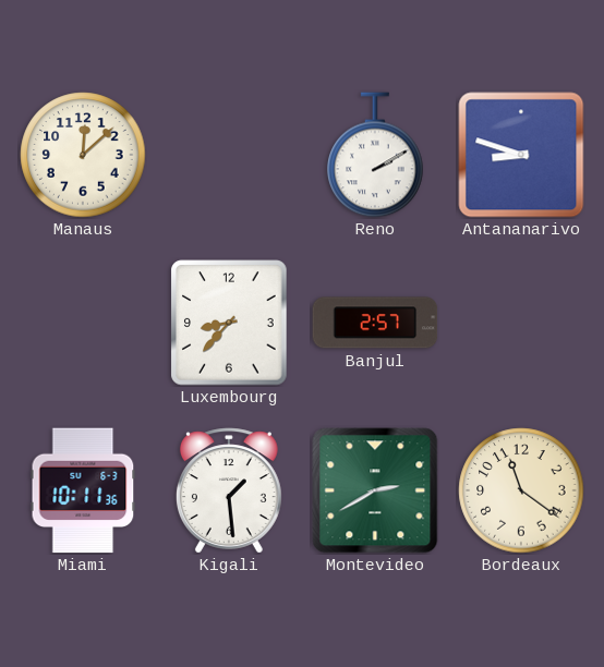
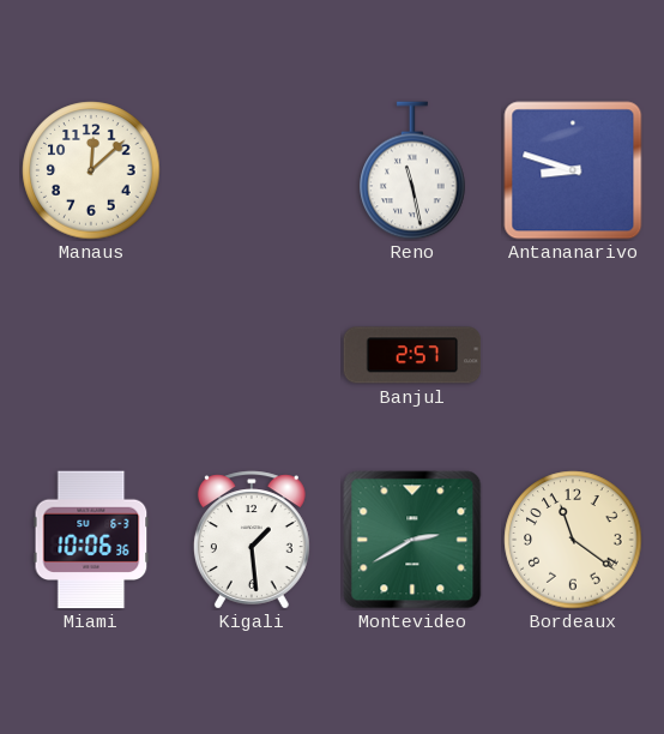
Reno: 2:10 -> 11:28
Luxembourg: 8:37 -> none
Miami: 10:11 -> 10:06
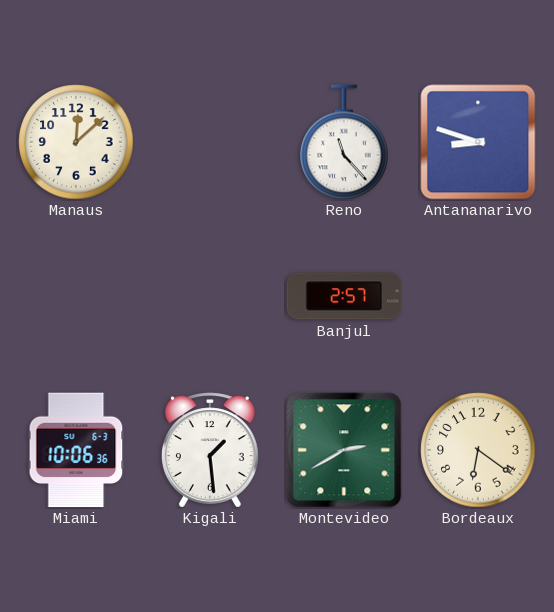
Reno: 11:28 -> 11:23
Bordeaux: 11:21 -> 6:21
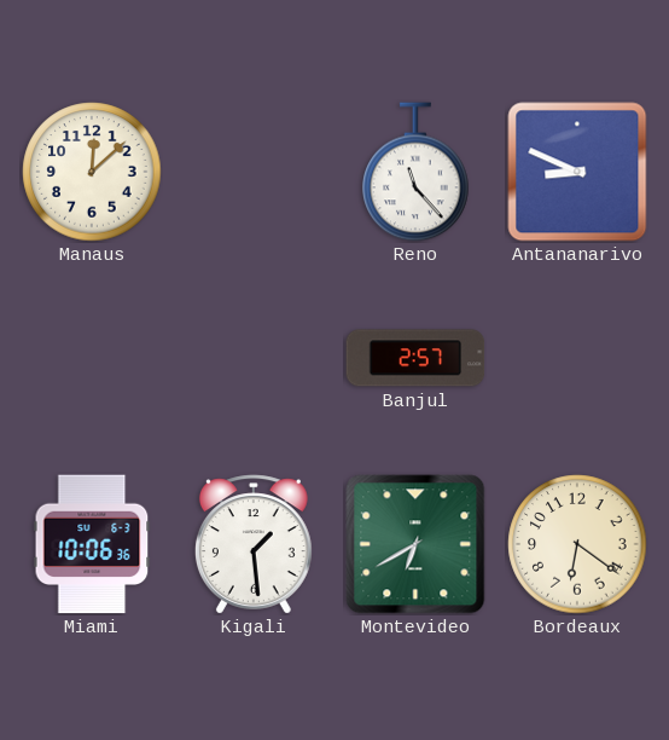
Antananarivo: 8:48 -> 8:49
Montevideo: 2:40 -> 6:40
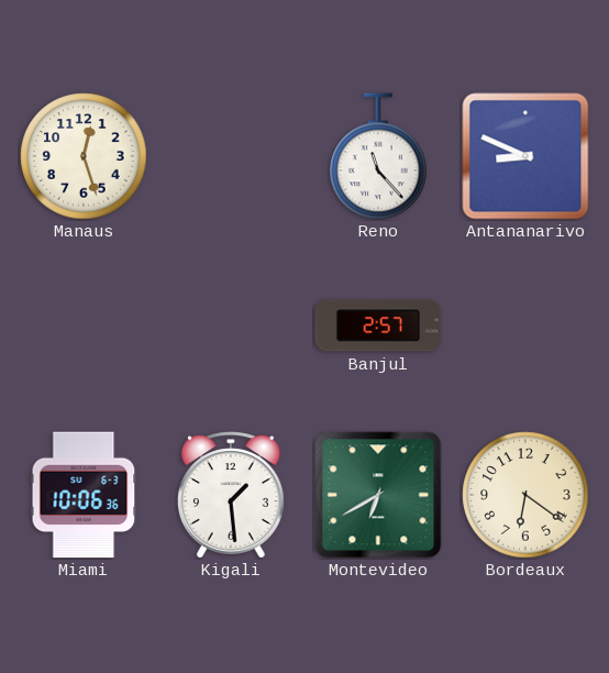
Manaus: 12:08 -> 12:27
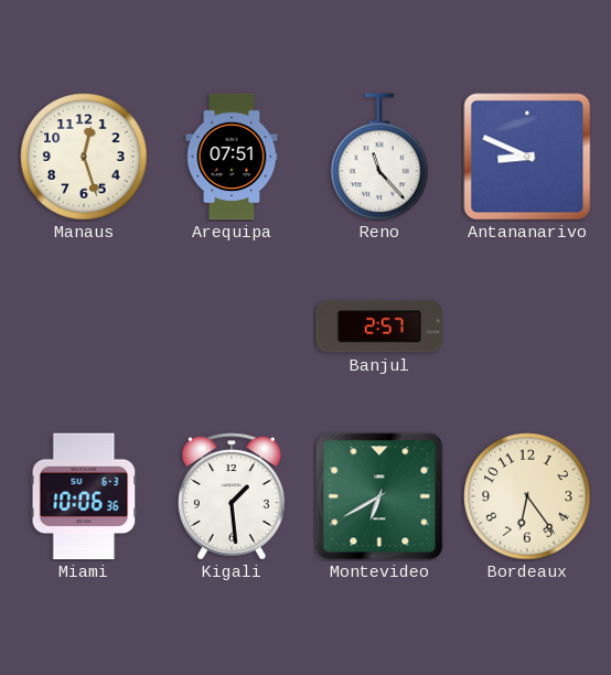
Arequipa: none -> 07:51
Bordeaux: 6:21 -> 6:24
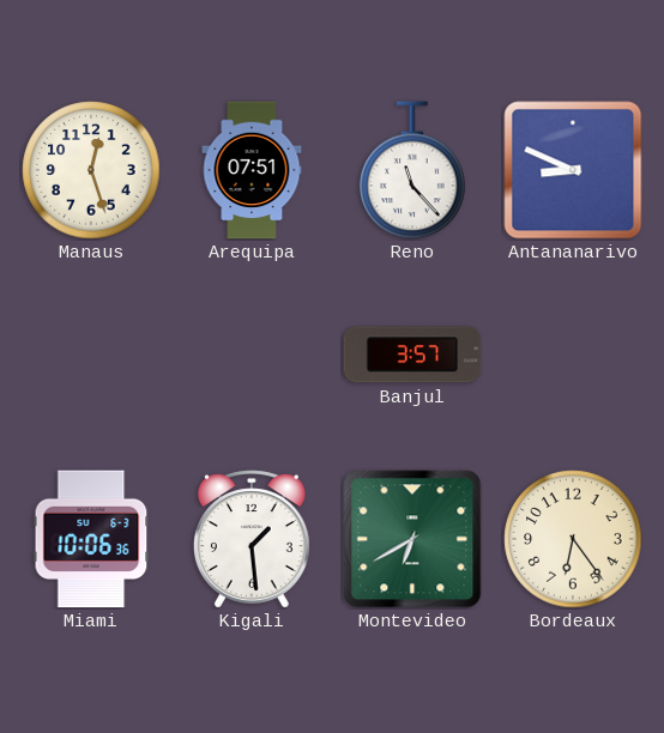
Banjul: 2:57 -> 3:57
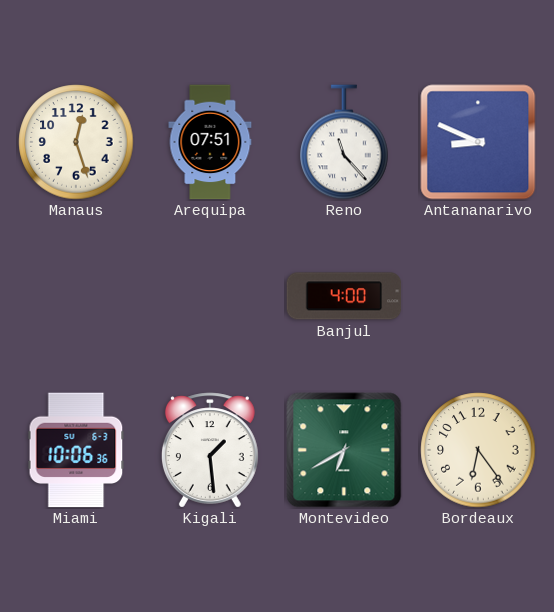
Banjul: 3:57 -> 4:00
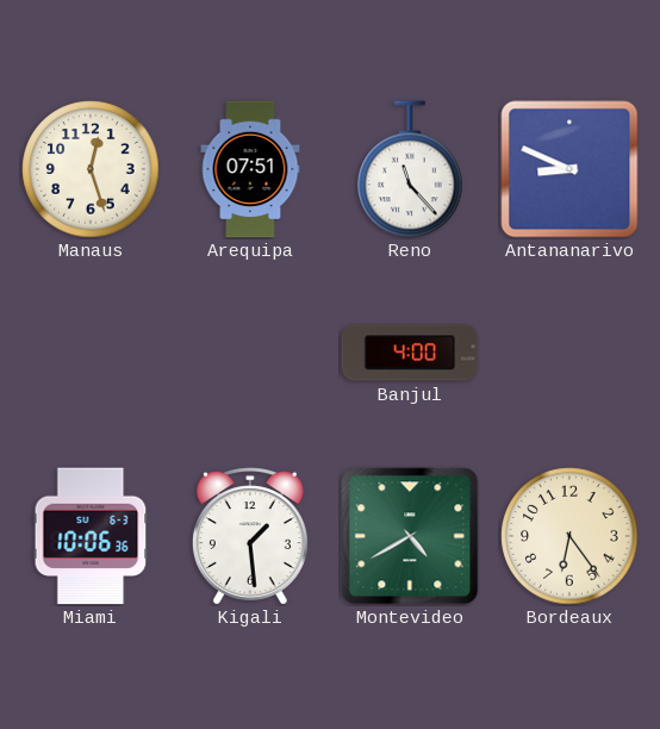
Montevideo: 6:40 -> 4:40
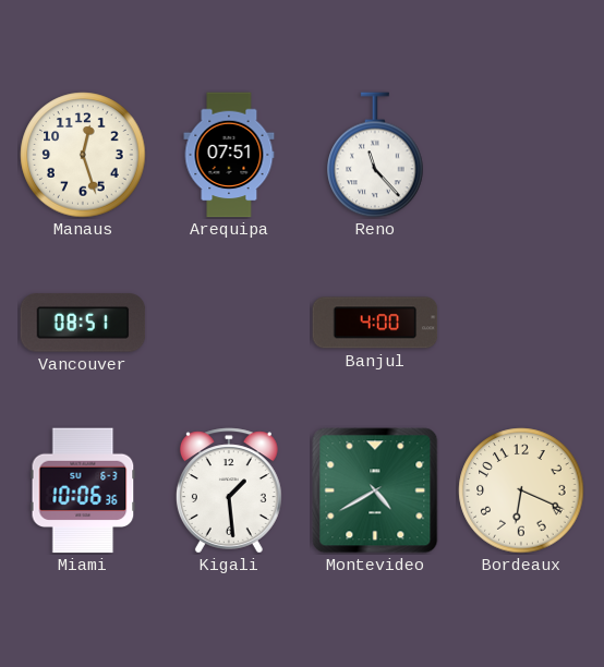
Antananarivo: 8:49 -> none
Vancouver: none -> 08:51
Bordeaux: 6:24 -> 6:19
